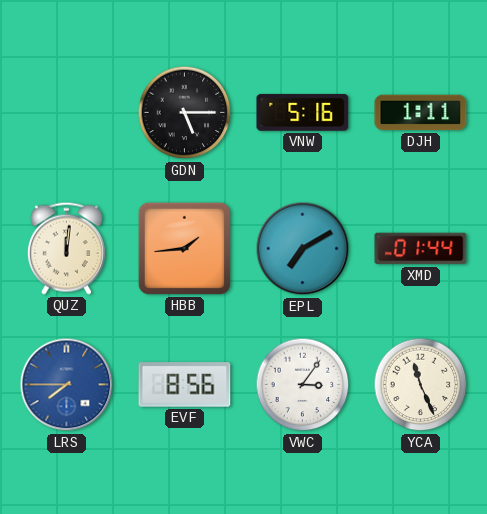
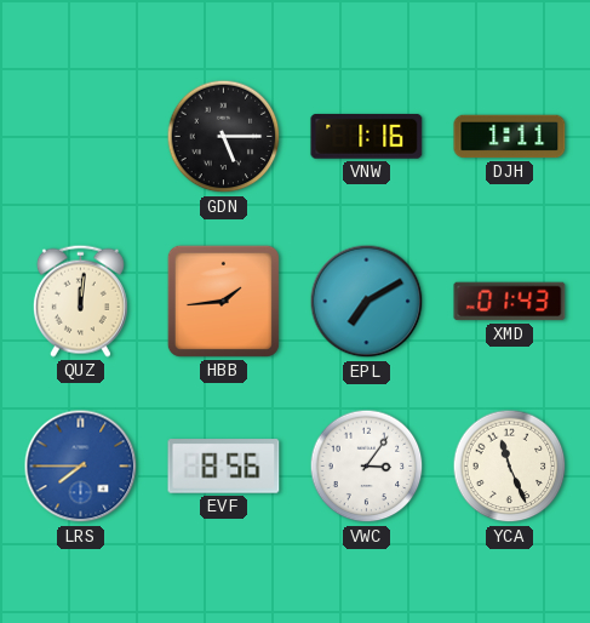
VNW: 5:16 -> 1:16
XMD: 01:44 -> 01:43
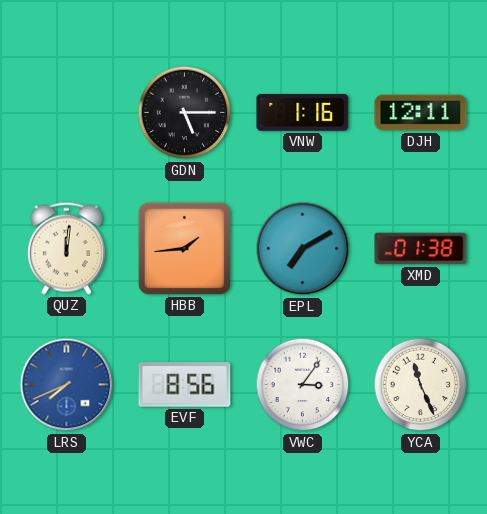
DJH: 1:11 -> 12:11
XMD: 01:43 -> 01:38
LRS: 7:45 -> 7:41
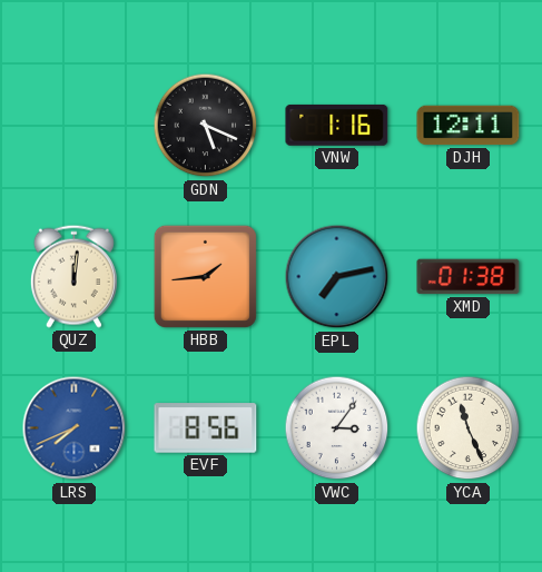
GDN: 5:15 -> 5:19
EPL: 7:10 -> 7:13
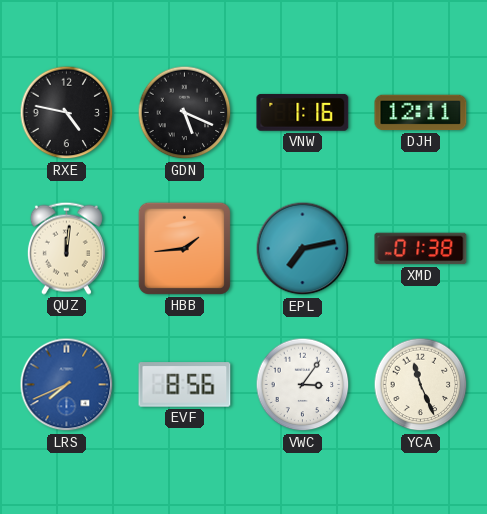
RXE: none -> 4:47
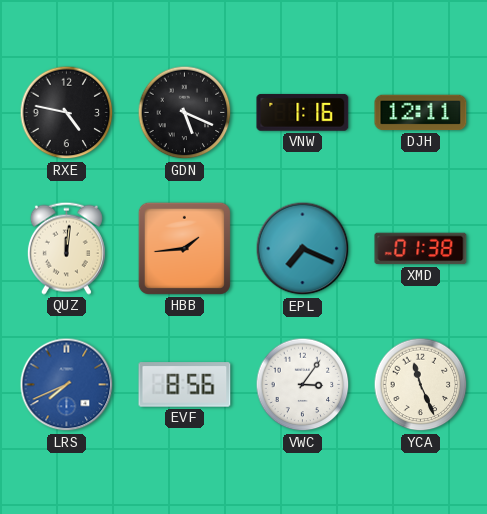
EPL: 7:13 -> 7:19
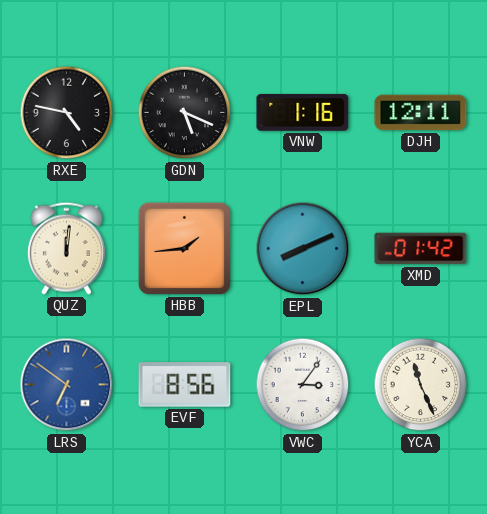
EPL: 7:19 -> 8:11
XMD: 01:38 -> 01:42
LRS: 7:41 -> 6:51
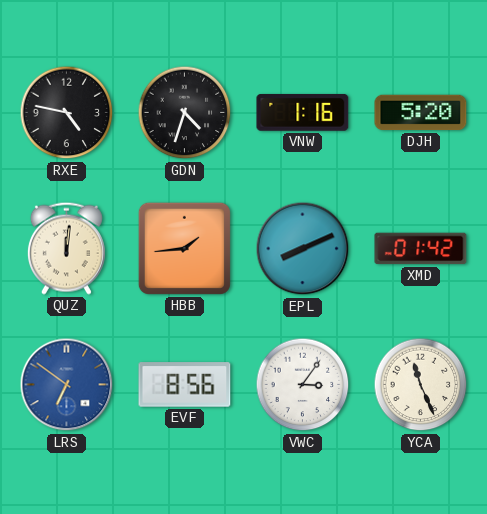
GDN: 5:19 -> 4:33
DJH: 12:11 -> 5:20
